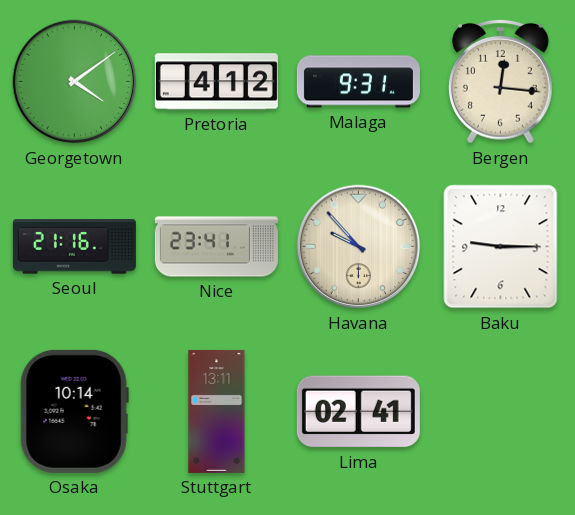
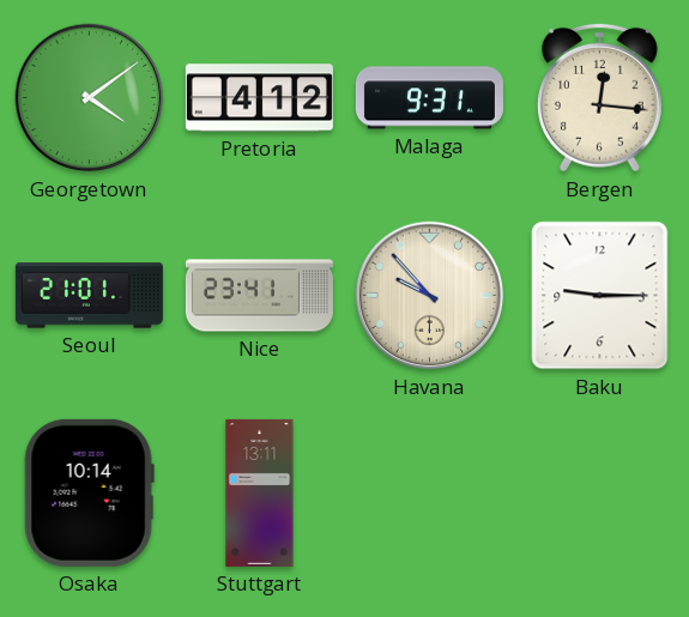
Seoul: 21:16 -> 21:01
Lima: 02:41 -> none
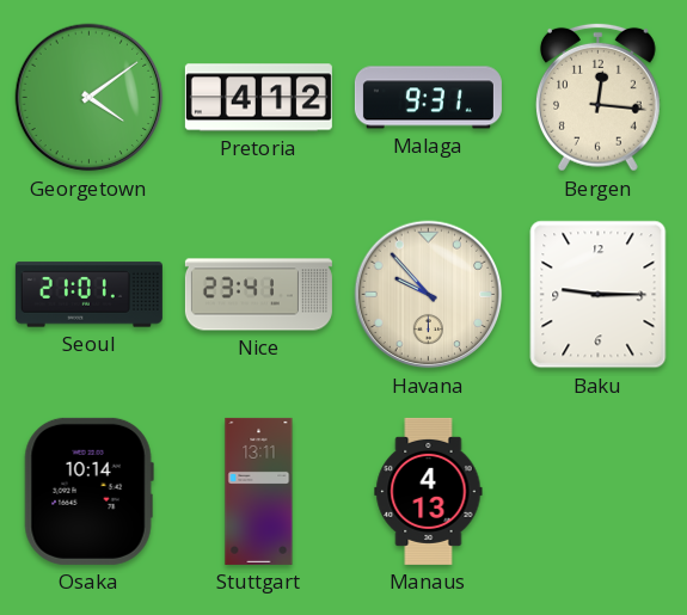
Manaus: none -> 4:13
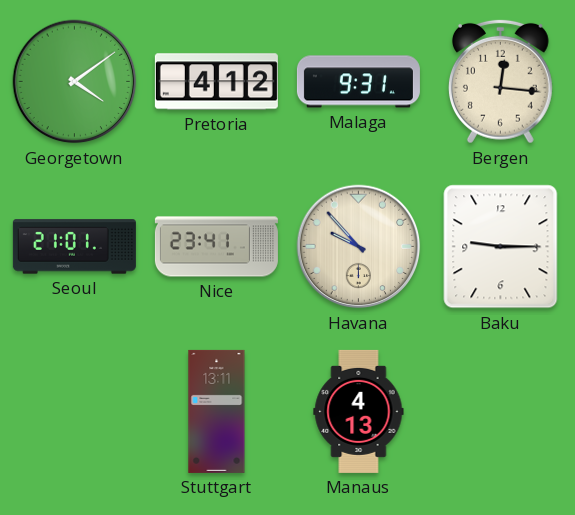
Osaka: 10:14 -> none
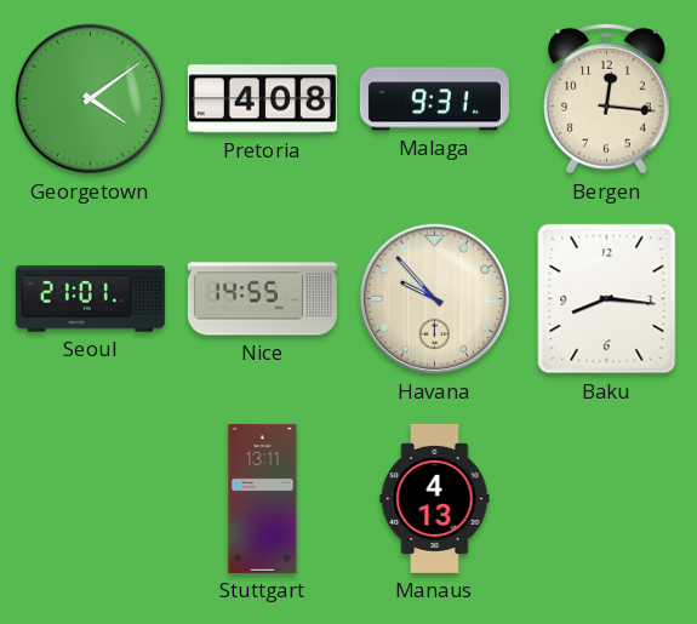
Pretoria: 4:12 -> 4:08
Nice: 23:41 -> 14:55
Baku: 9:15 -> 8:16
